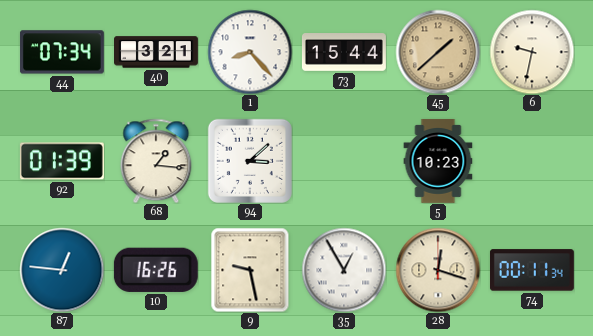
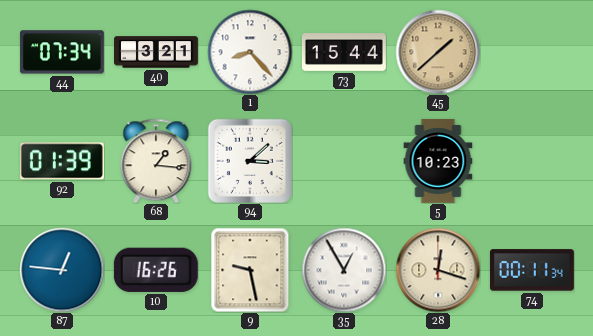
6: 9:32 -> none
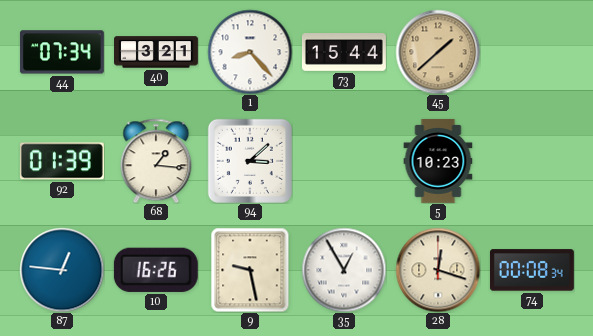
74: 00:11 -> 00:08
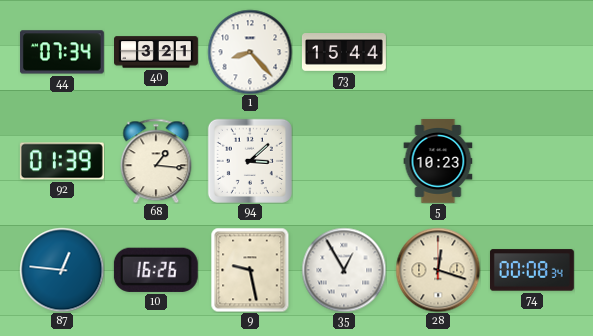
45: 1:38 -> none
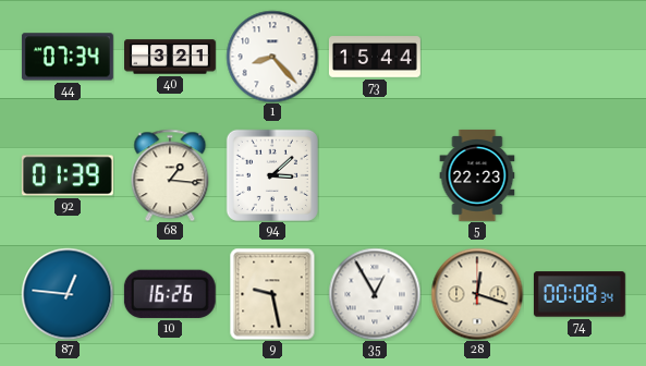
5: 10:23 -> 22:23
